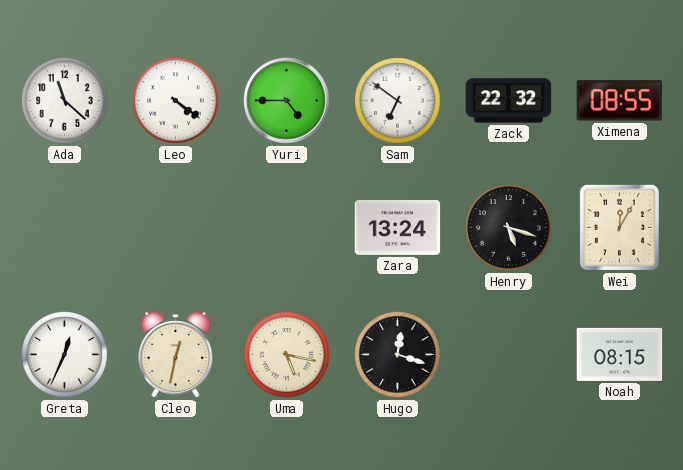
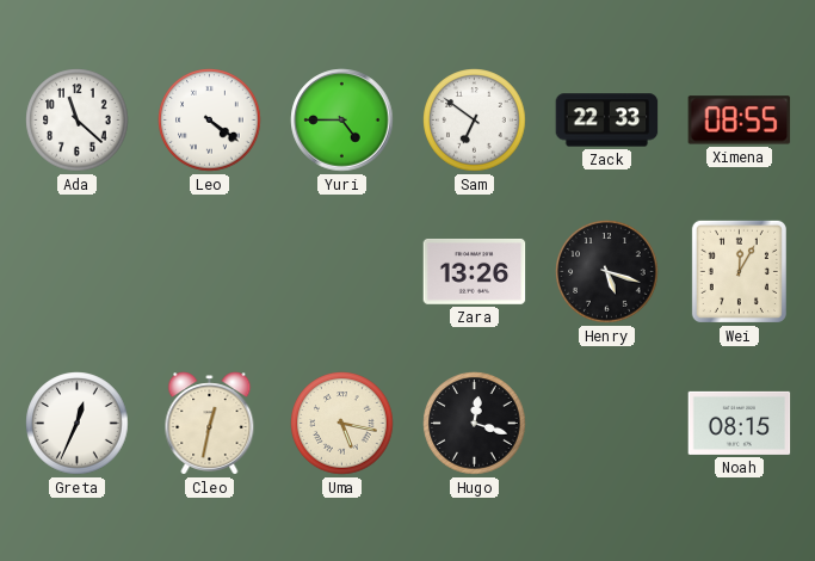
Zack: 22:32 -> 22:33
Zara: 13:24 -> 13:26
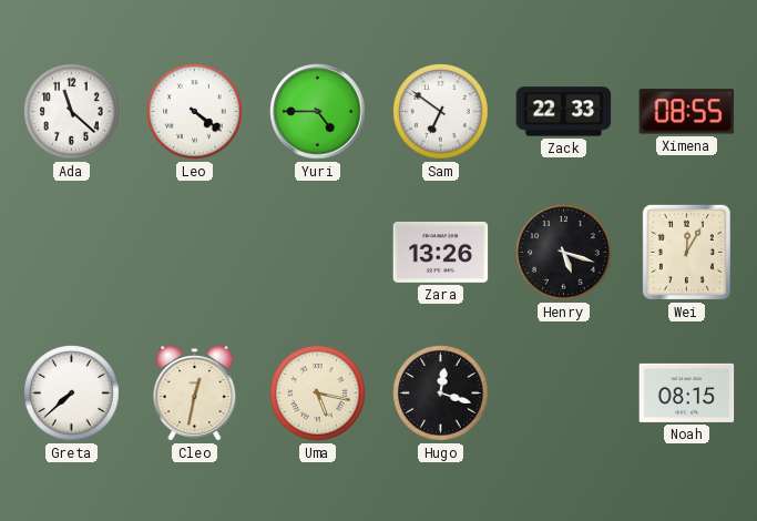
Greta: 12:34 -> 7:38
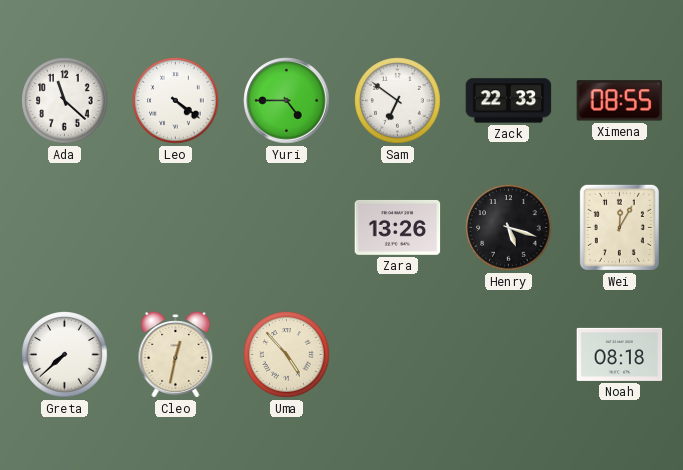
Uma: 5:17 -> 4:53
Hugo: 12:18 -> none
Noah: 08:15 -> 08:18
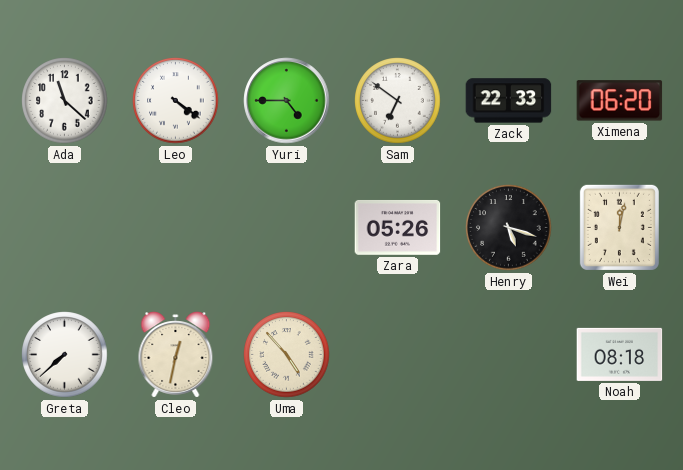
Ximena: 08:55 -> 06:20
Zara: 13:26 -> 05:26
Wei: 12:05 -> 12:02
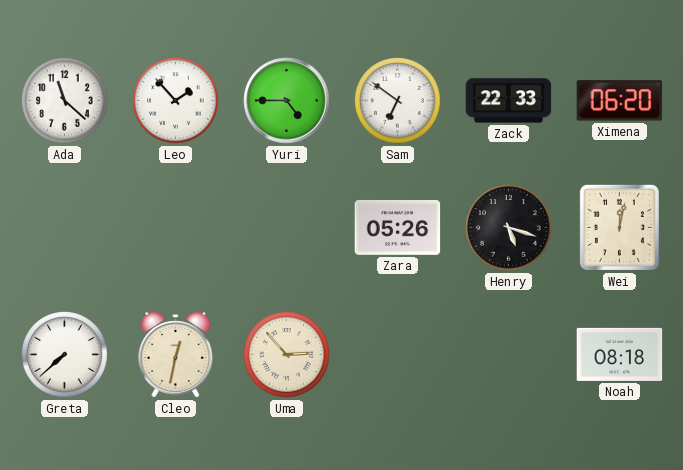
Leo: 4:21 -> 1:53
Uma: 4:53 -> 2:53
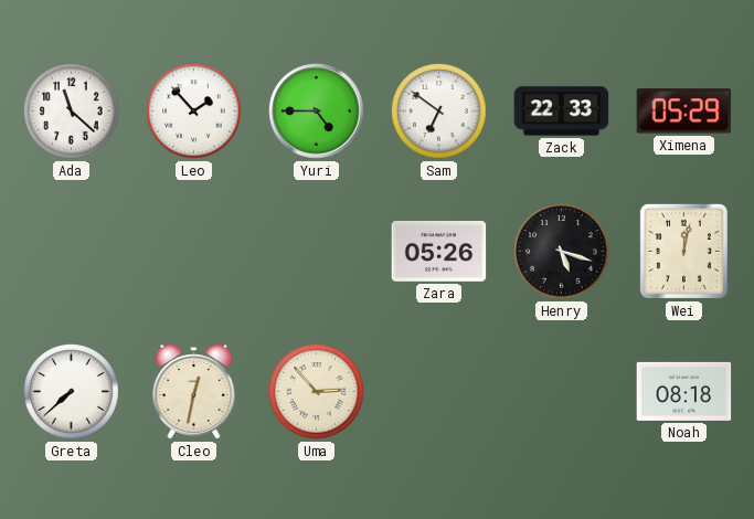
Ximena: 06:20 -> 05:29
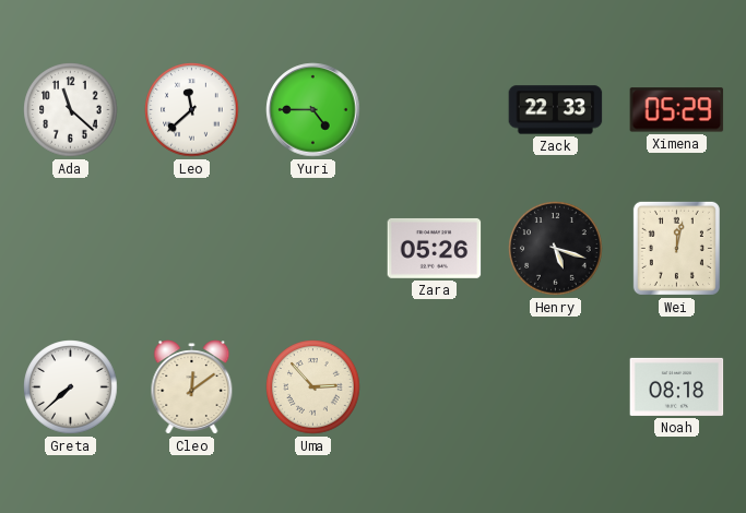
Leo: 1:53 -> 11:38
Sam: 6:51 -> none
Cleo: 12:32 -> 12:09
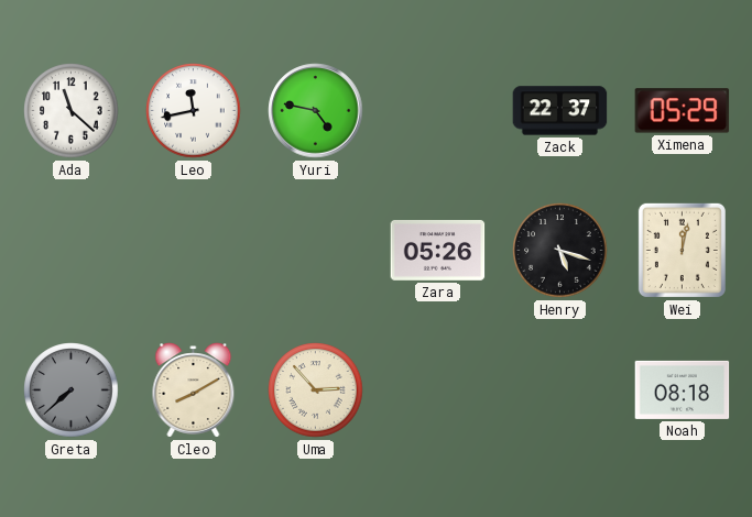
Leo: 11:38 -> 11:43
Yuri: 4:45 -> 4:47
Zack: 22:33 -> 22:37
Greta dial: white -> grey
Cleo: 12:09 -> 8:10
